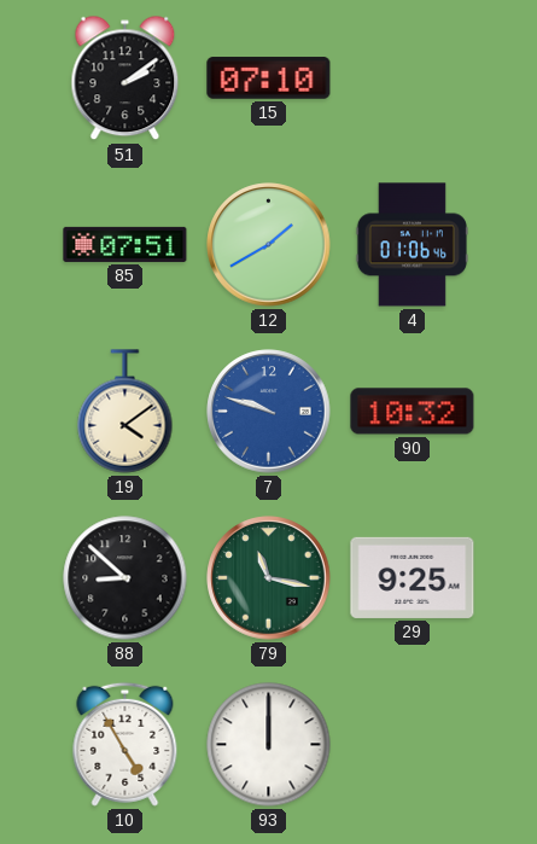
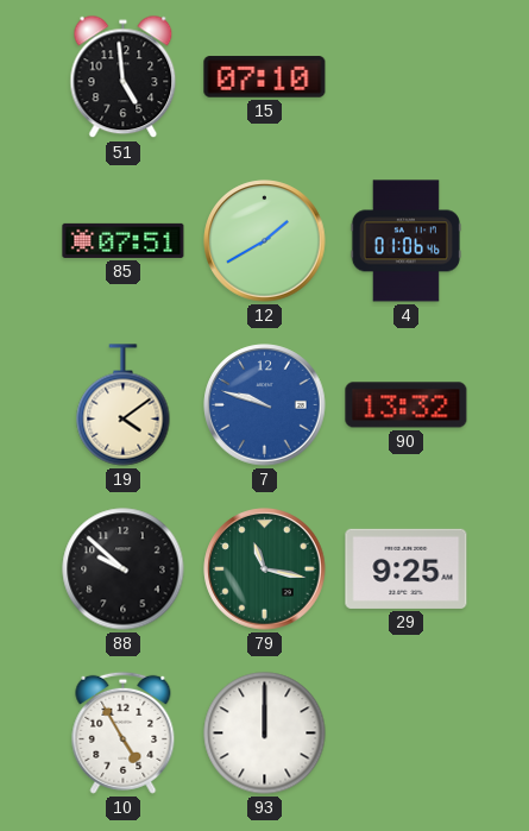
51: 2:09 -> 4:59
90: 10:32 -> 13:32
88: 8:52 -> 9:52
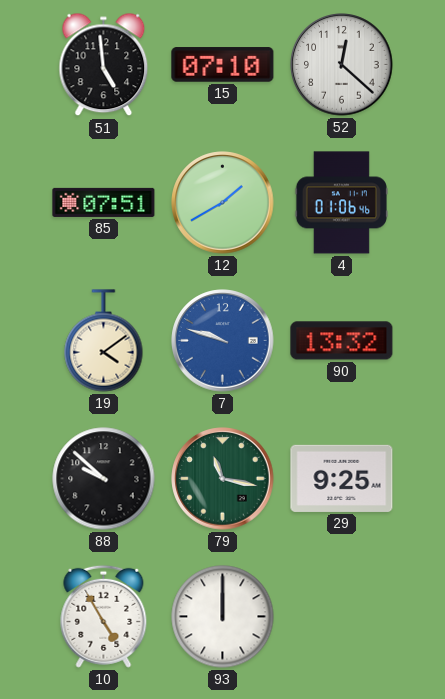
52: none -> 12:22
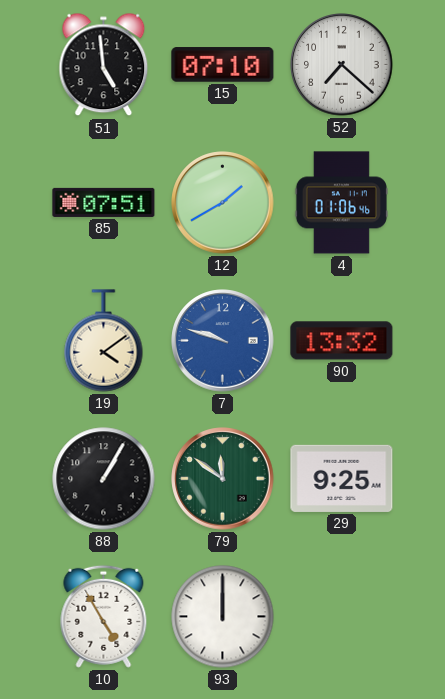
52: 12:22 -> 7:22
88: 9:52 -> 1:05
79: 11:17 -> 11:51
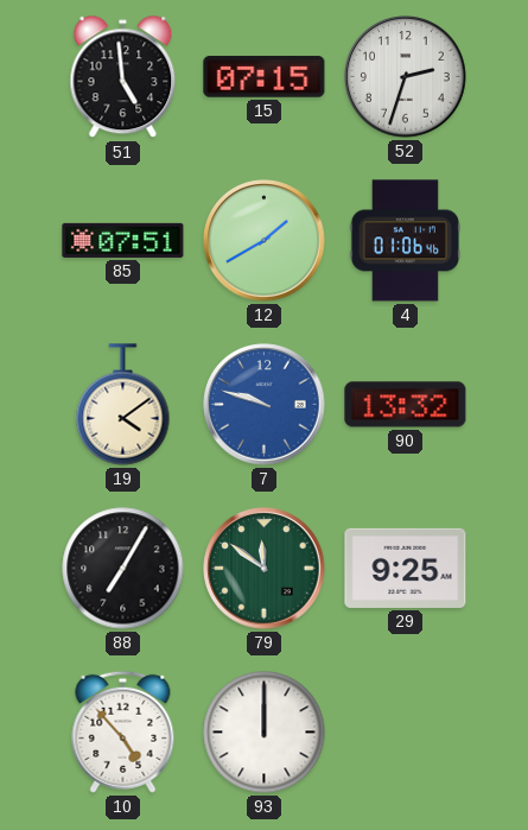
15: 07:10 -> 07:15
52: 7:22 -> 2:33
88: 1:05 -> 7:05
10: 4:55 -> 4:53
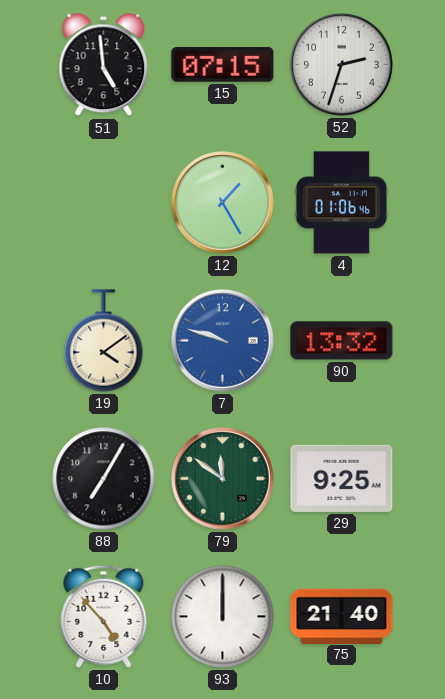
85: 07:51 -> none
12: 1:40 -> 1:25
75: none -> 21:40
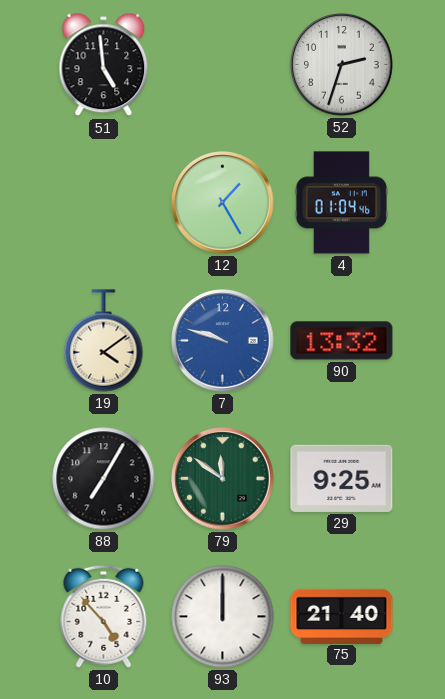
15: 07:15 -> none
4: 01:06 -> 01:04
